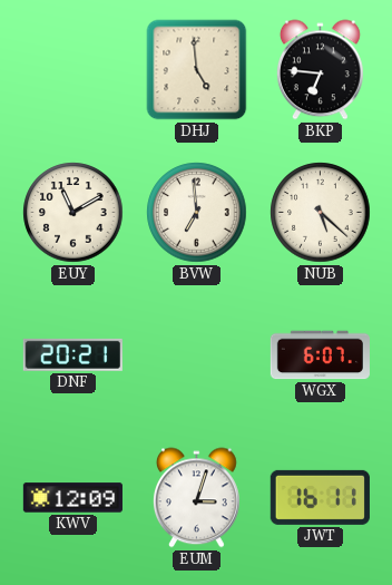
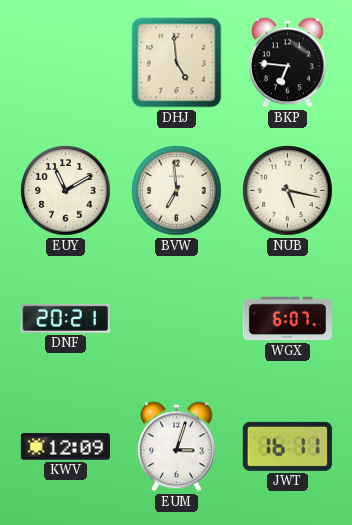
NUB: 5:22 -> 5:17
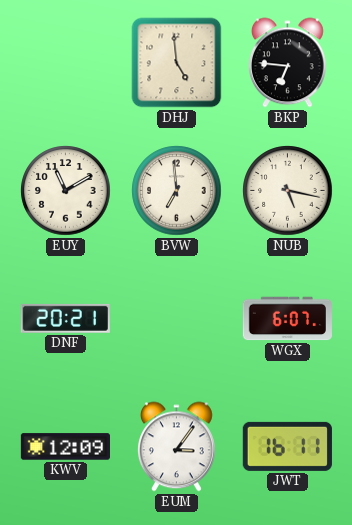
EUM: 3:03 -> 3:06
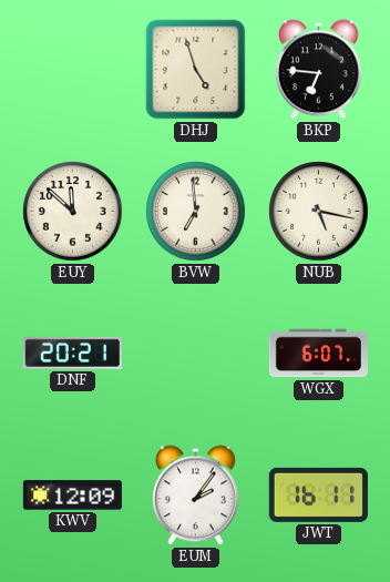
DHJ: 4:59 -> 4:57
EUY: 11:10 -> 11:52
EUM: 3:06 -> 2:06
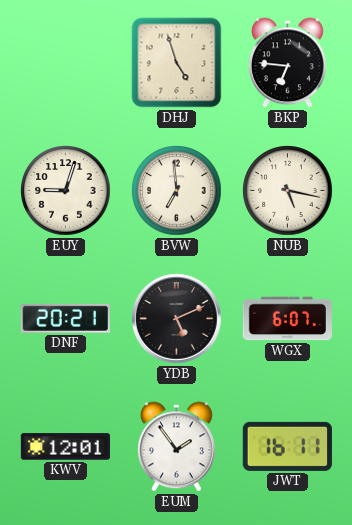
EUY: 11:52 -> 9:03
YDB: none -> 5:11
KWV: 12:09 -> 12:01
EUM: 2:06 -> 1:54
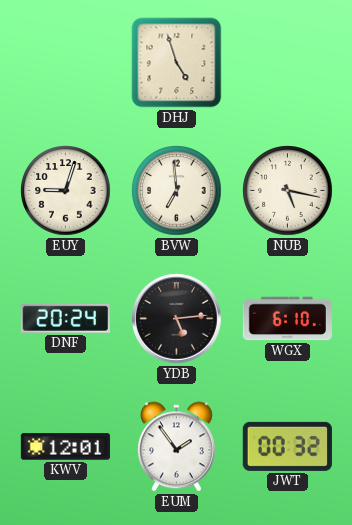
BKP: 6:46 -> none
DNF: 20:21 -> 20:24
YDB: 5:11 -> 5:14
WGX: 6:07 -> 6:10
JWT: 16:11 -> 00:32
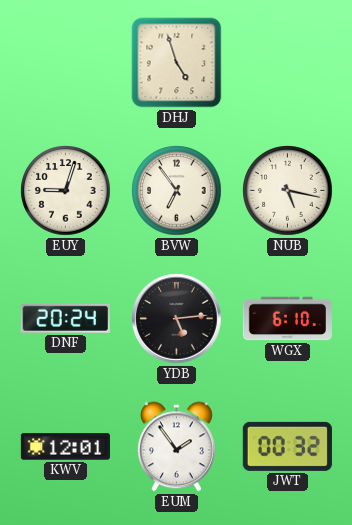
BVW: 6:59 -> 6:54
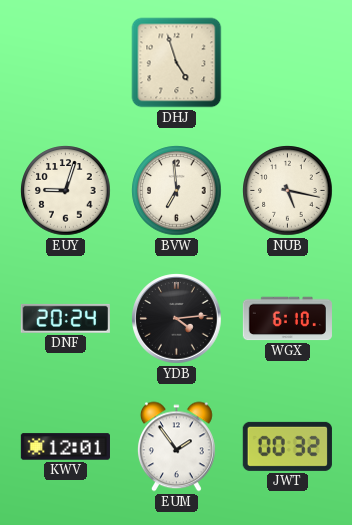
BVW: 6:54 -> 6:59
YDB: 5:14 -> 4:14
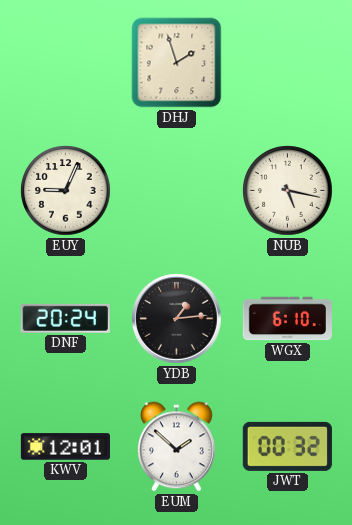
DHJ: 4:57 -> 1:57
EUY: 9:03 -> 9:04
BVW: 6:59 -> none
YDB: 4:14 -> 1:14
EUM: 1:54 -> 1:52
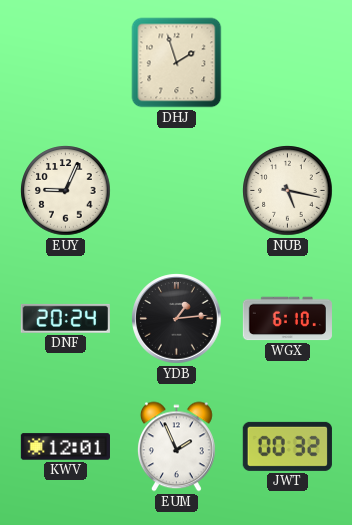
EUM: 1:52 -> 1:56
